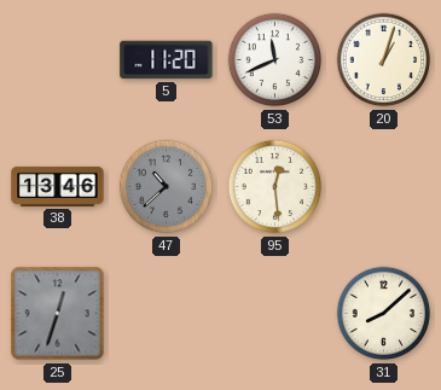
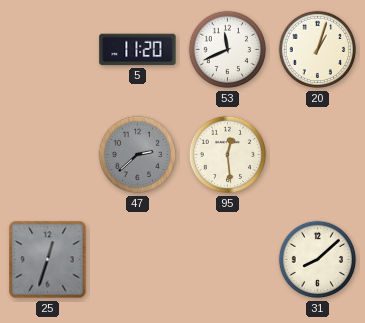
38: 13:46 -> none
47: 10:38 -> 2:38
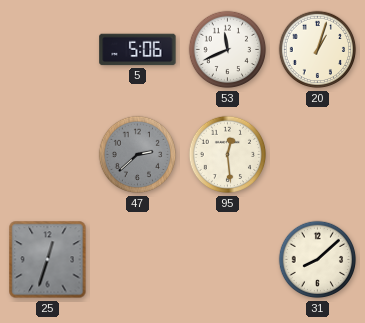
5: 11:20 -> 5:06
